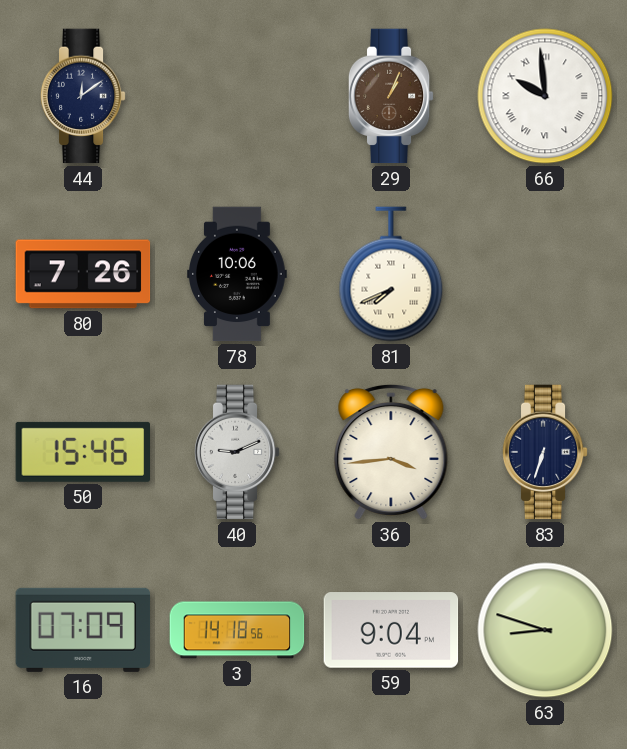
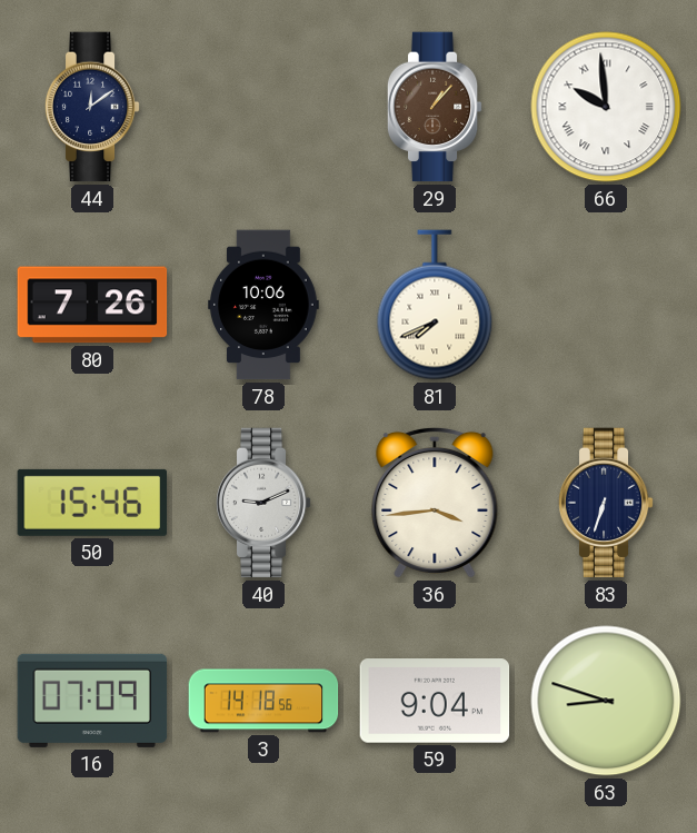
29: 1:04 -> 1:07
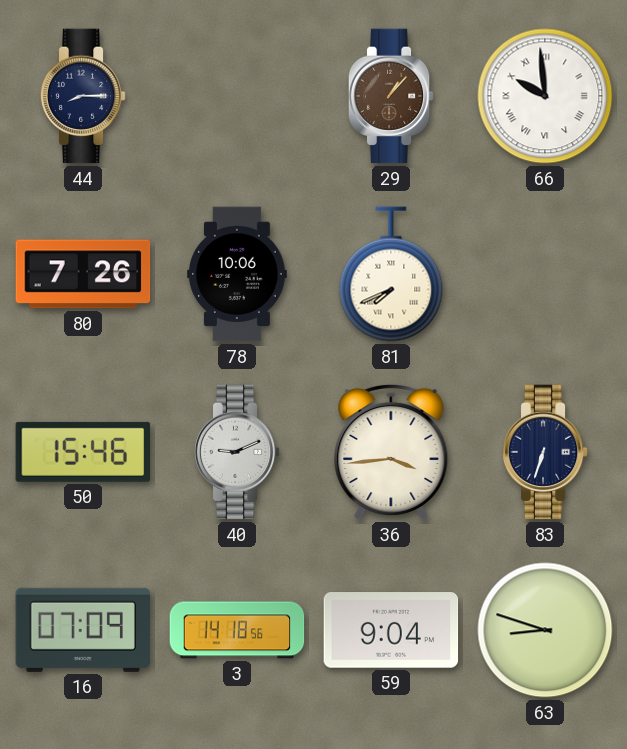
44: 12:09 -> 8:15
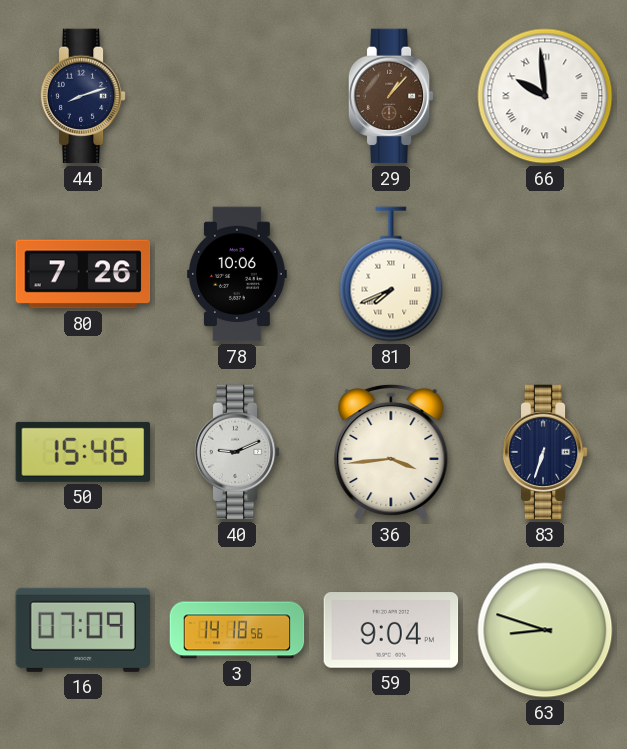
44: 8:15 -> 8:12
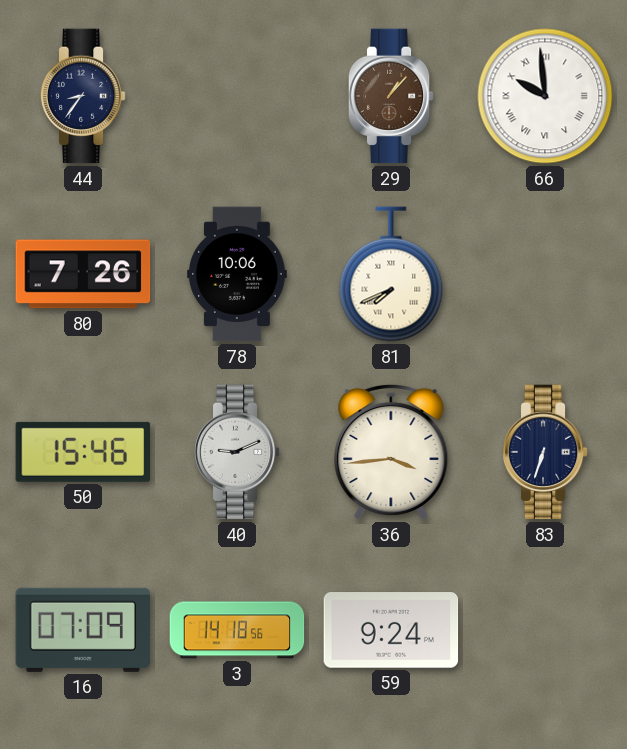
44: 8:12 -> 8:36
59: 9:04 -> 9:24
63: 8:48 -> none
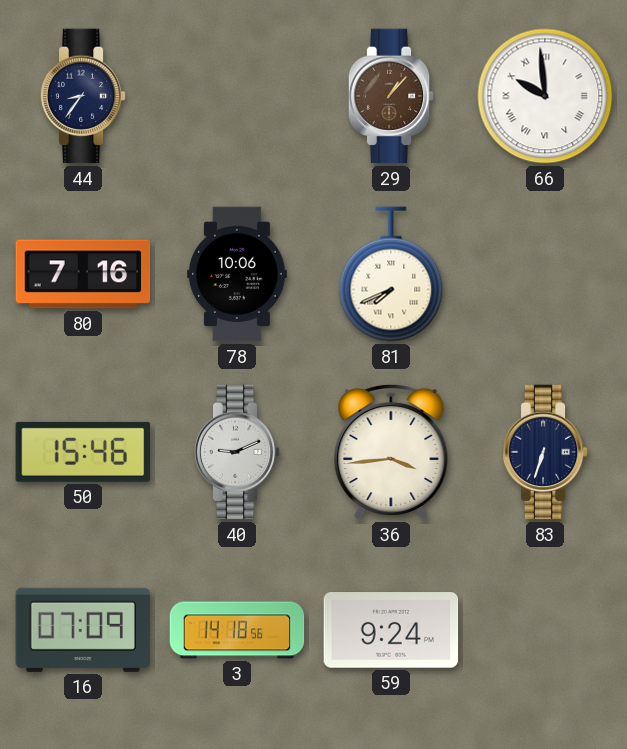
80: 7:26 -> 7:16
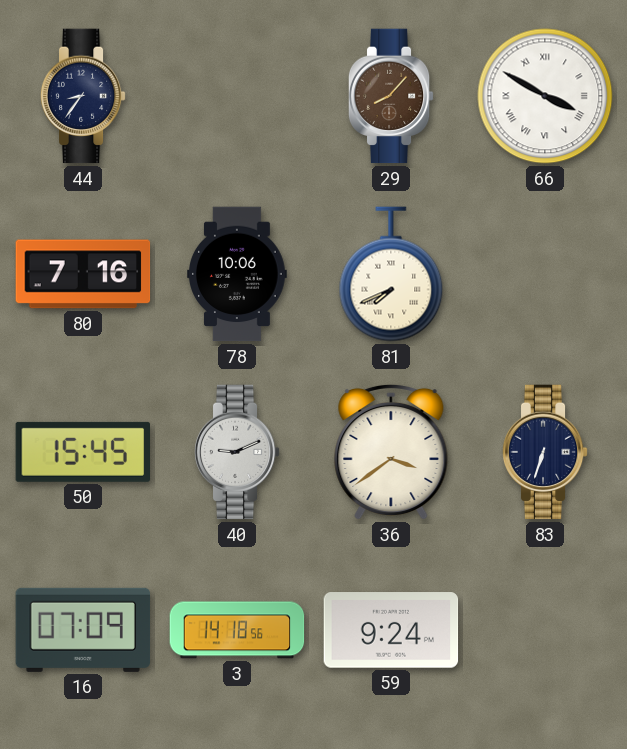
29: 1:07 -> 8:07
66: 9:59 -> 3:50
50: 15:46 -> 15:45
36: 3:44 -> 3:39
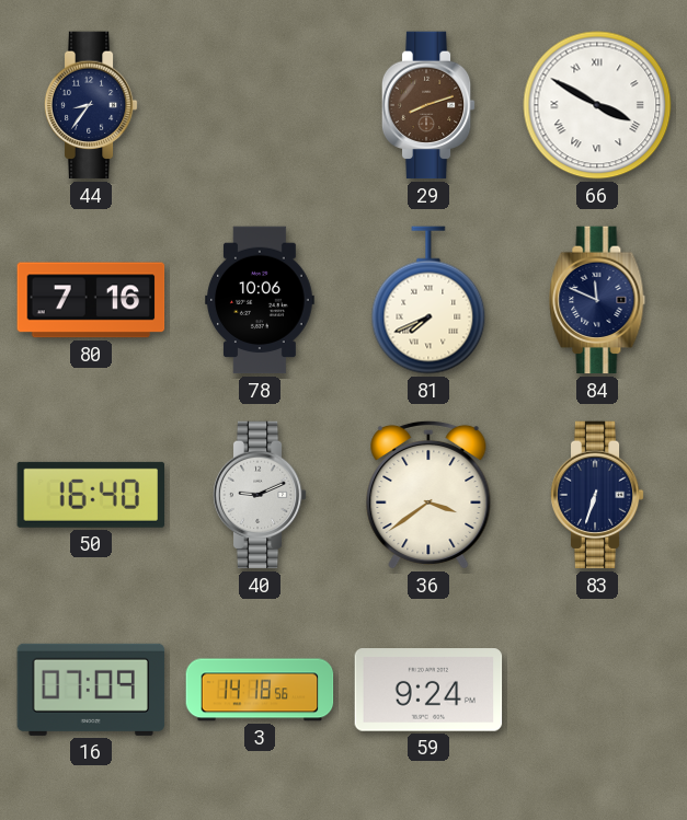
29: 8:07 -> 8:12
84: none -> 11:49
50: 15:45 -> 16:40
